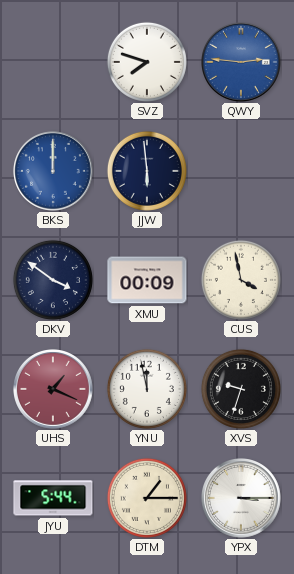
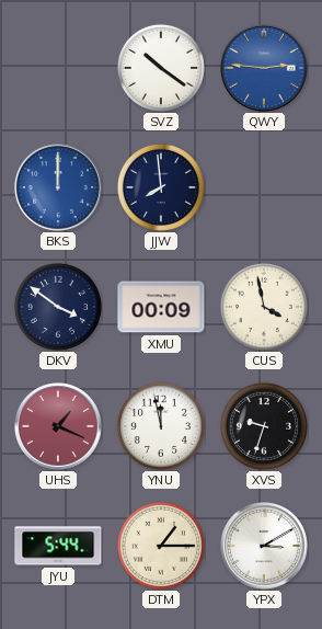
SVZ: 7:48 -> 10:21
JJW: 5:59 -> 7:59
YPX: 3:15 -> 3:10
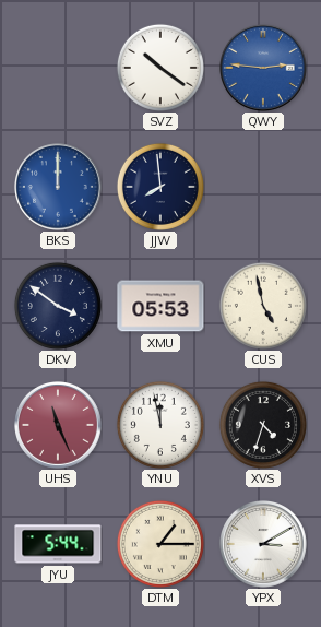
XMU: 00:09 -> 05:53
CUS: 3:58 -> 4:58
UHS: 1:19 -> 11:26
XVS: 9:33 -> 4:33
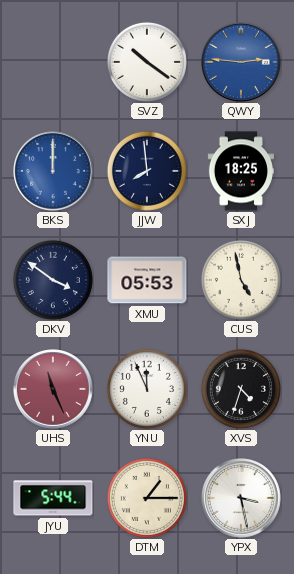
SXJ: none -> 18:25
YNU: 11:58 -> 11:56
YPX: 3:10 -> 3:28
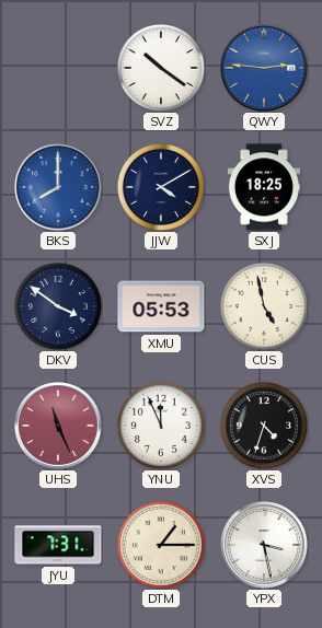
BKS: 12:00 -> 8:00
JJW: 7:59 -> 4:10
JYU: 5:44 -> 7:31
